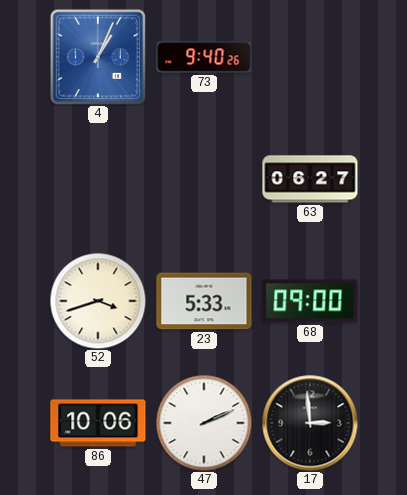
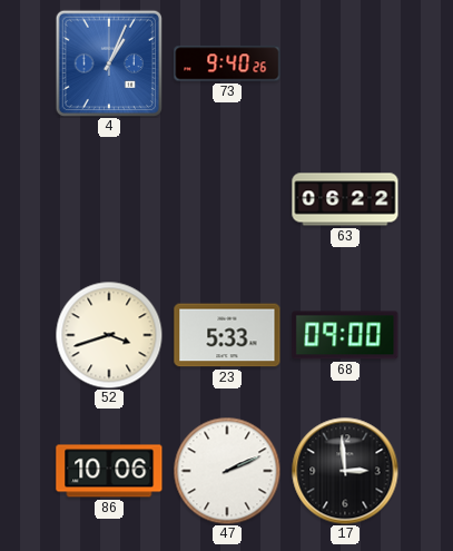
63: 06:27 -> 06:22
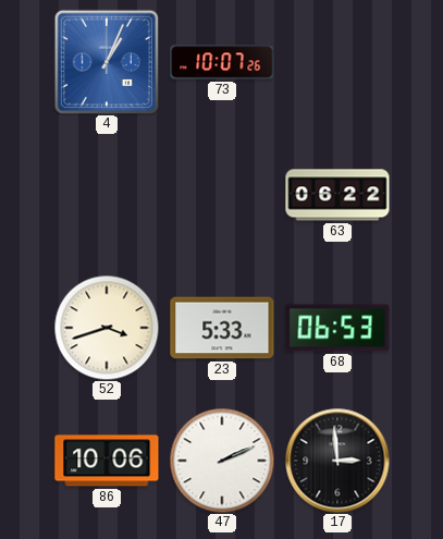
73: 9:40 -> 10:07
68: 09:00 -> 06:53
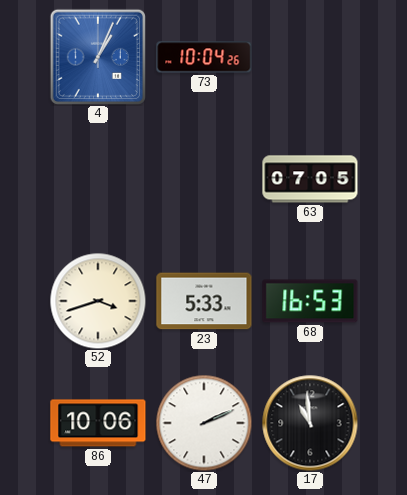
73: 10:07 -> 10:04
63: 06:22 -> 07:05
68: 06:53 -> 16:53
17: 2:59 -> 10:59
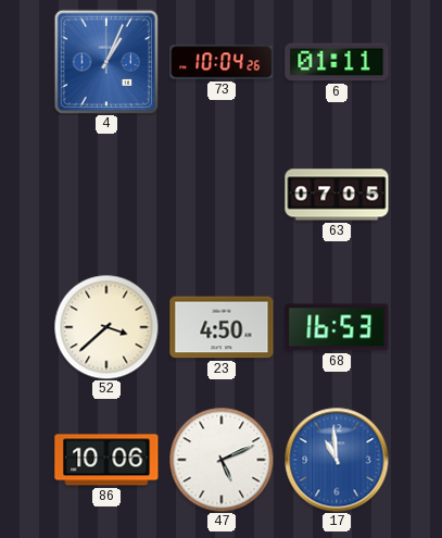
6: none -> 01:11
52: 3:42 -> 3:38
23: 5:33 -> 4:50
47: 2:11 -> 5:11
17 dial: black -> blue
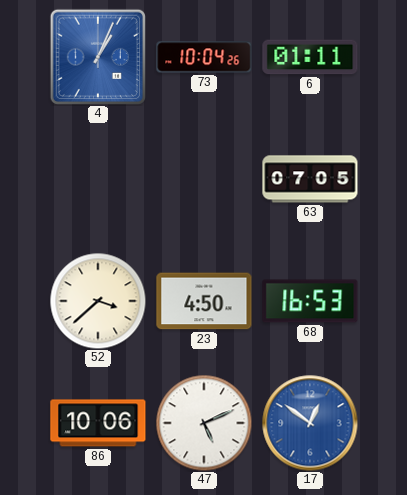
17: 10:59 -> 12:51
